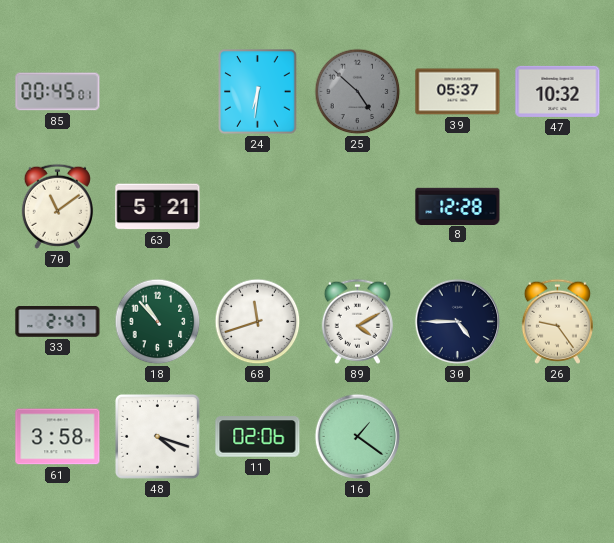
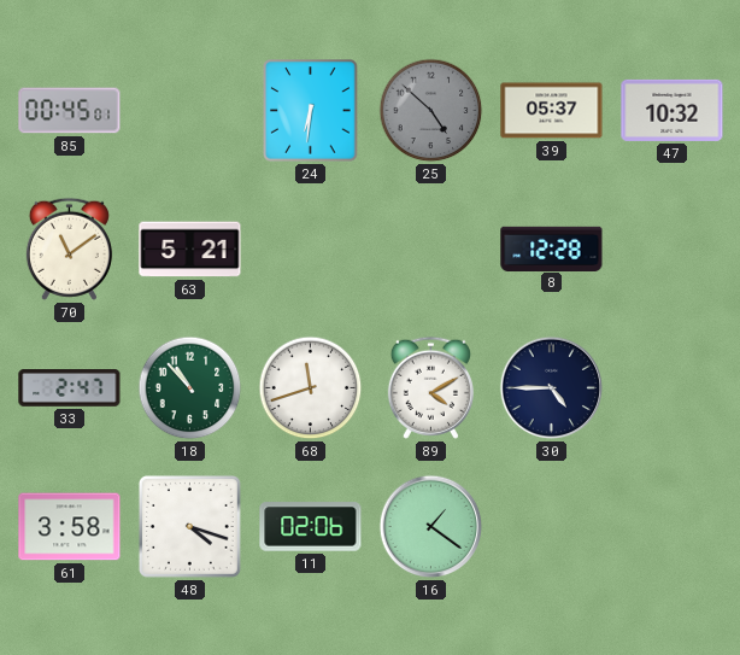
26: 9:24 -> none
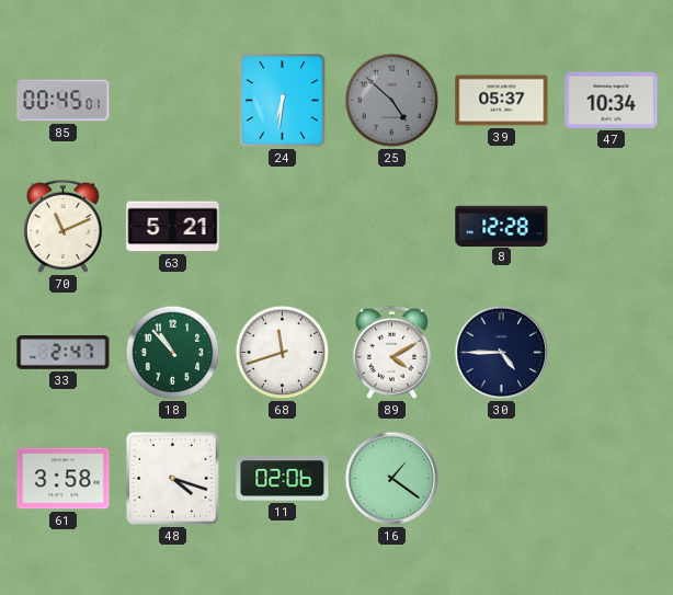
47: 10:32 -> 10:34
70: 11:09 -> 11:11
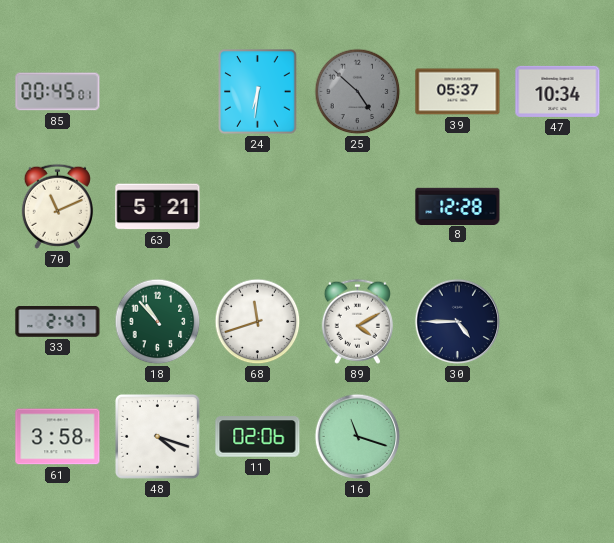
16: 1:21 -> 11:18
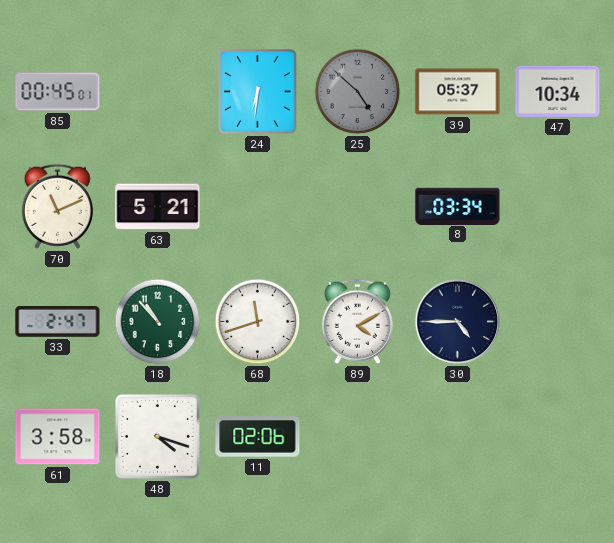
8: 12:28 -> 03:34
16: 11:18 -> none
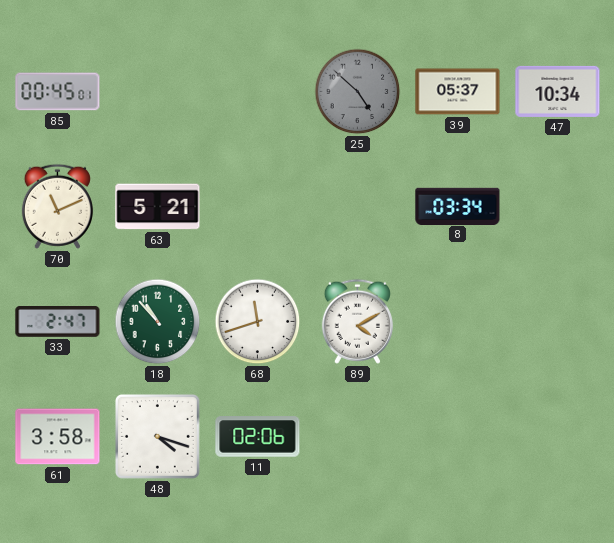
24: 6:31 -> none
30: 4:45 -> none
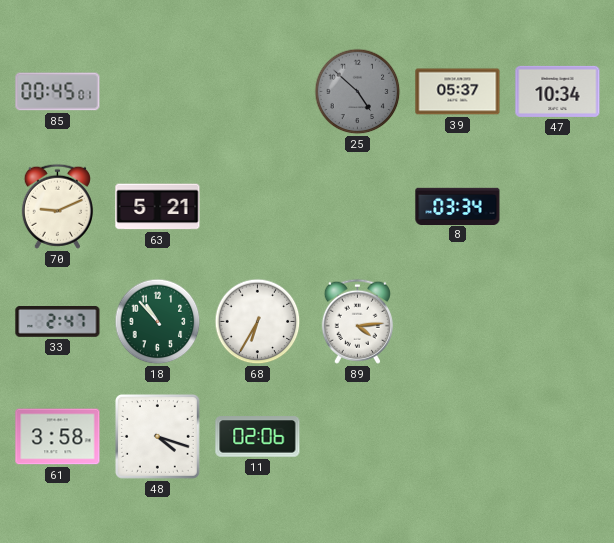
70: 11:11 -> 9:11
68: 11:42 -> 6:35
89: 4:10 -> 4:14
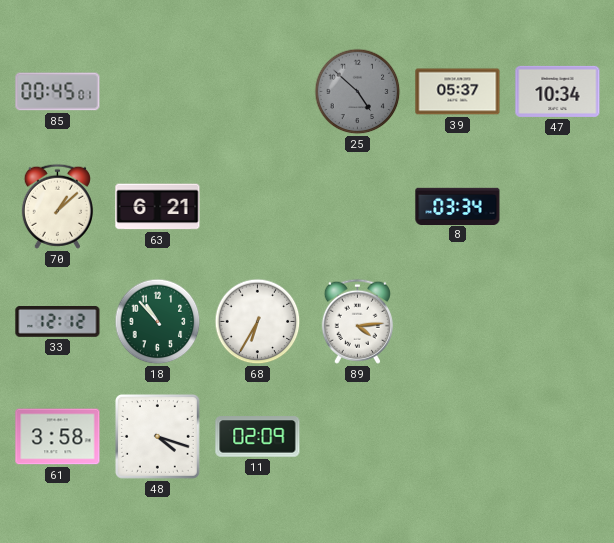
70: 9:11 -> 1:08
63: 5:21 -> 6:21
33: 2:47 -> 12:12
11: 02:06 -> 02:09
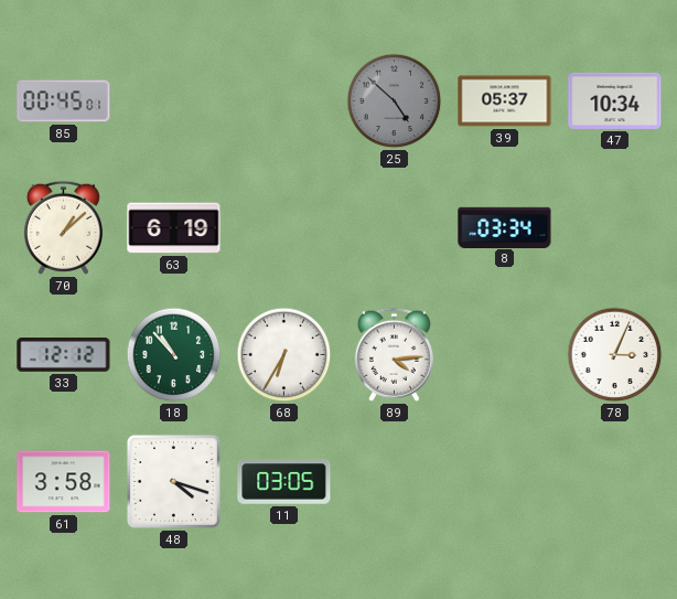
63: 6:21 -> 6:19
78: none -> 3:04
11: 02:09 -> 03:05
